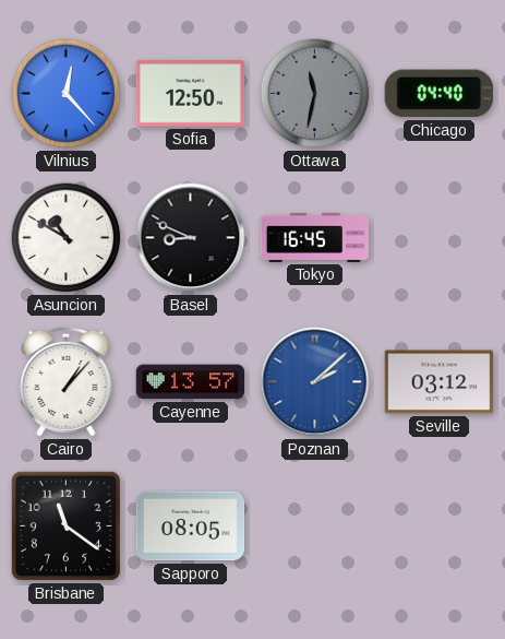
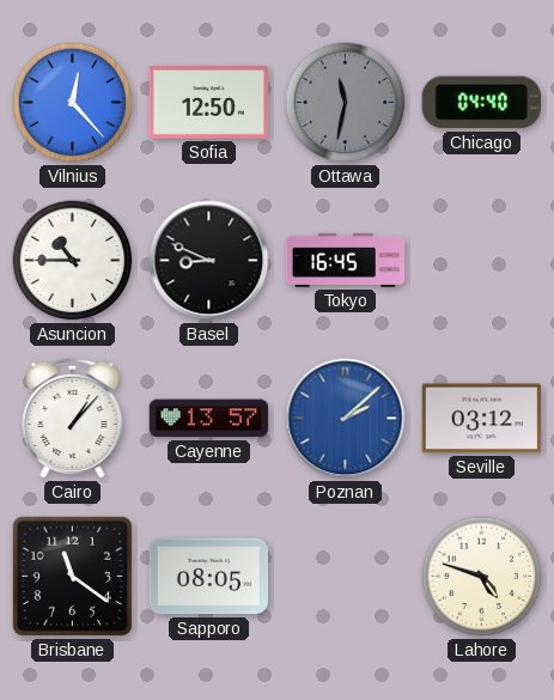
Asuncion: 10:50 -> 10:45
Lahore: none -> 4:48
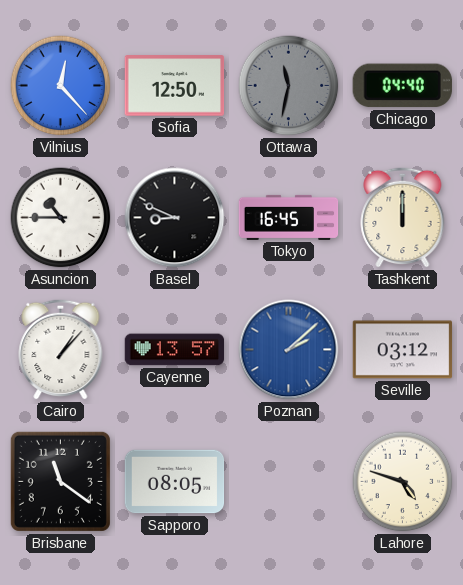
Tashkent: none -> 12:00
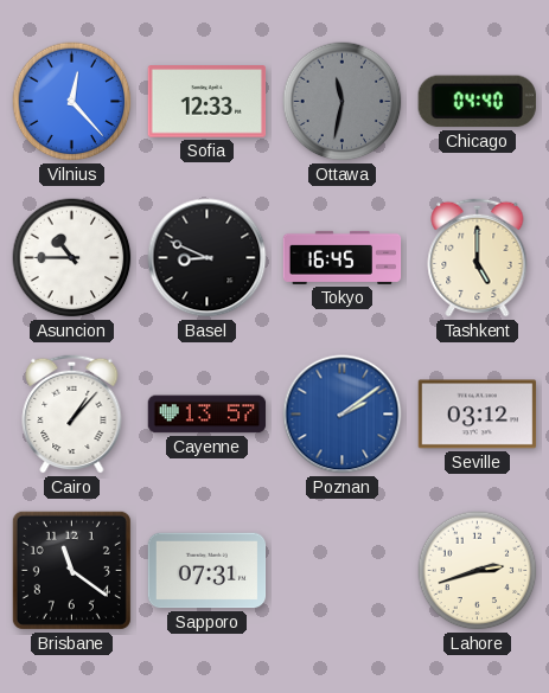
Sofia: 12:50 -> 12:33
Tashkent: 12:00 -> 5:00
Poznan: 2:08 -> 2:09
Sapporo: 08:05 -> 07:31
Lahore: 4:48 -> 2:42
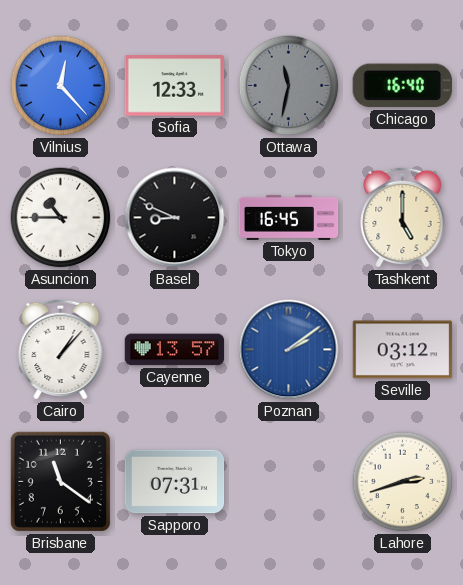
Chicago: 04:40 -> 16:40
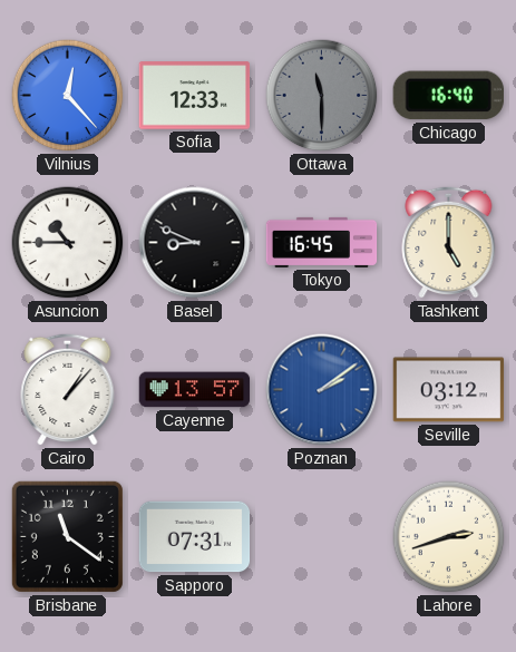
Ottawa: 11:32 -> 11:30
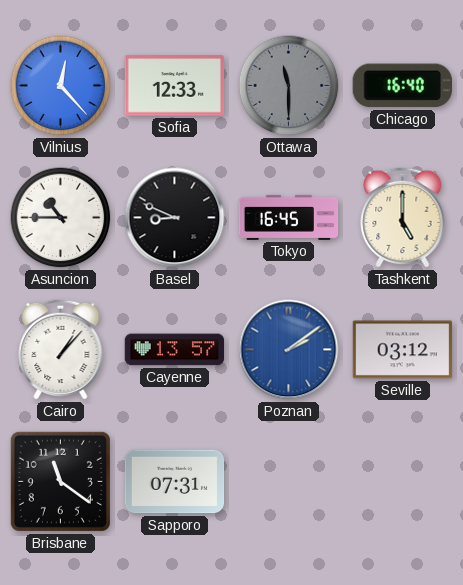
Lahore: 2:42 -> none
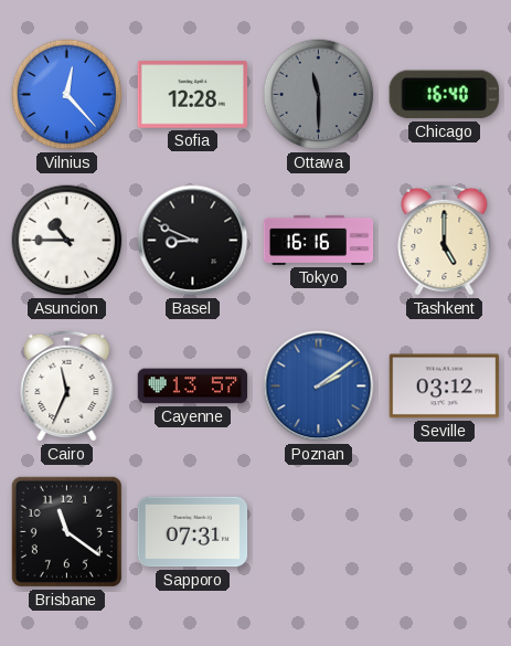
Sofia: 12:33 -> 12:28
Tokyo: 16:45 -> 16:16
Cairo: 1:07 -> 11:34
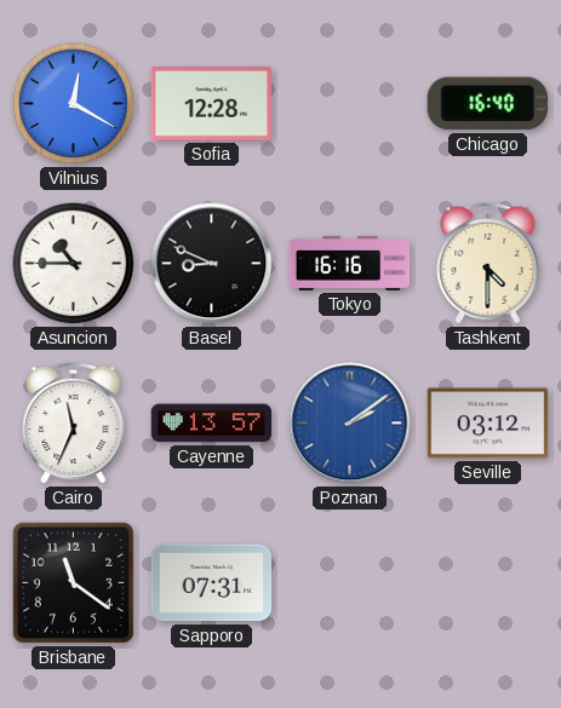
Vilnius: 12:23 -> 12:20
Ottawa: 11:30 -> none
Tashkent: 5:00 -> 4:30
